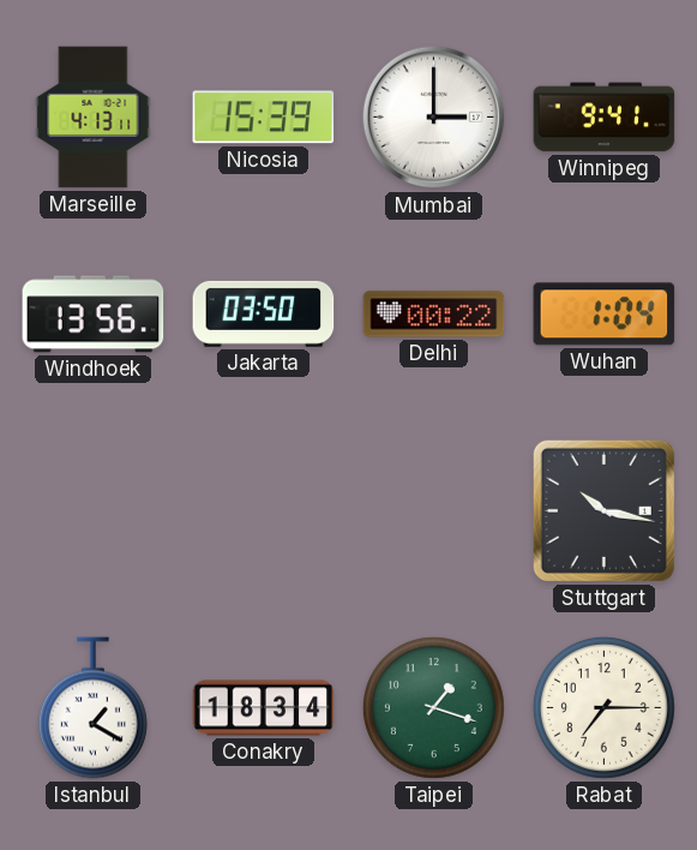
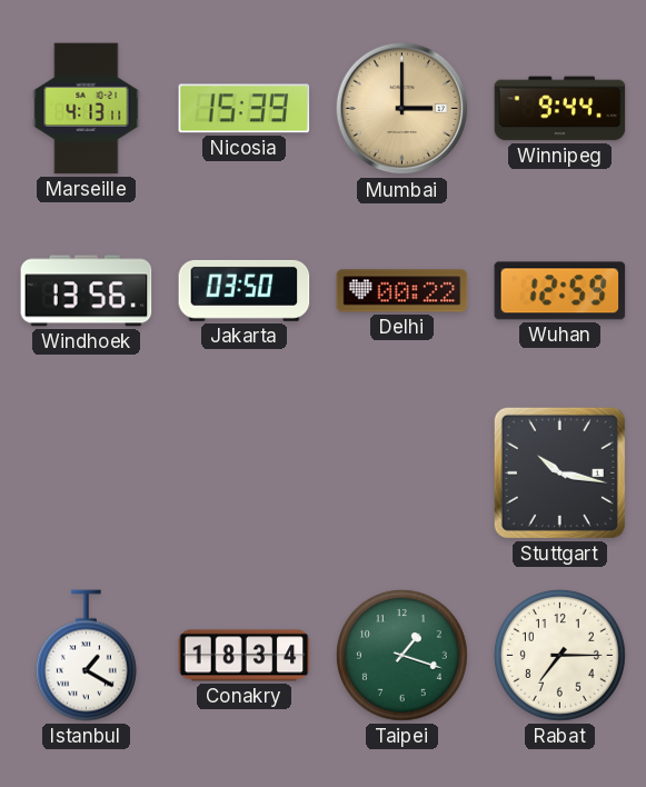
Mumbai dial: white -> champagne
Winnipeg: 9:41 -> 9:44
Wuhan: 1:04 -> 12:59
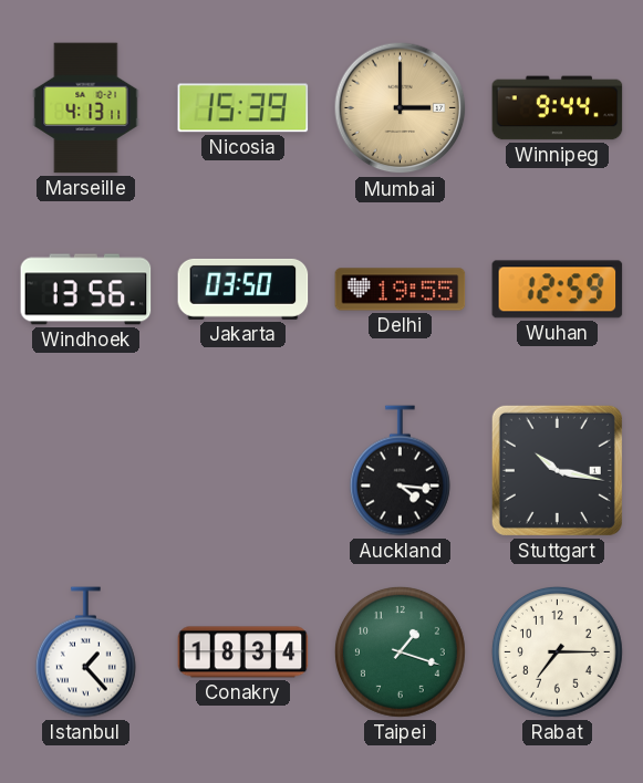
Delhi: 00:22 -> 19:55
Auckland: none -> 4:16
Istanbul: 1:20 -> 1:23
